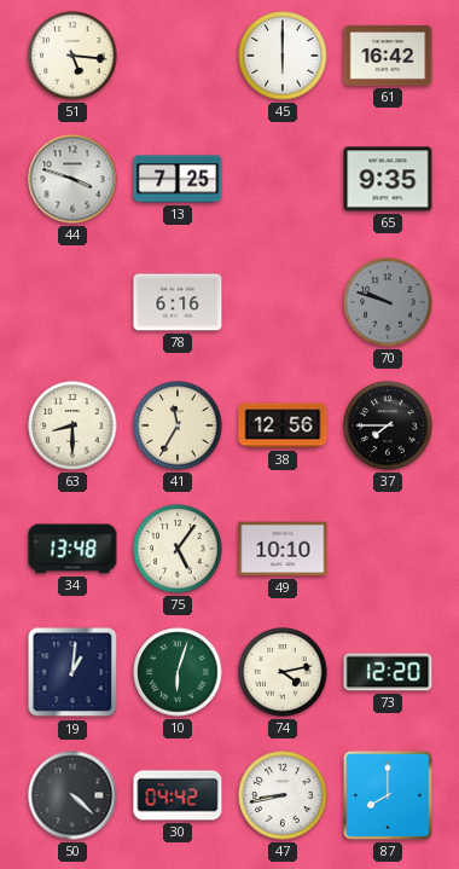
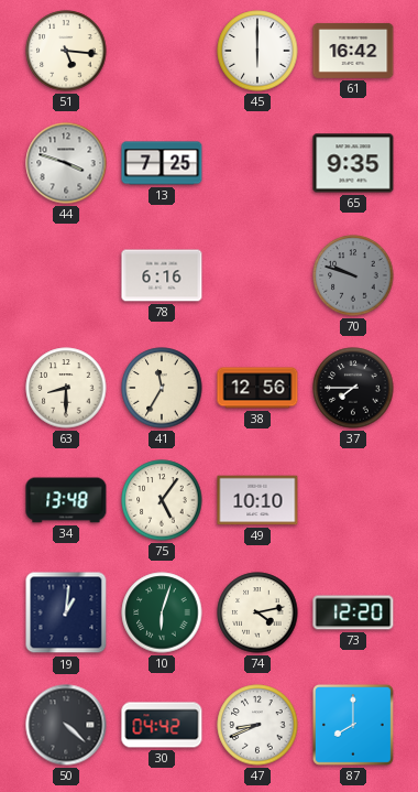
47: 8:43 -> 8:41
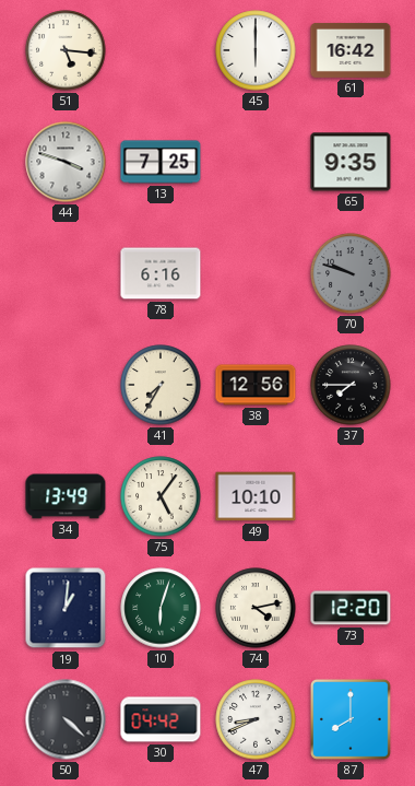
63: 8:30 -> none
41: 11:35 -> 7:35
34: 13:48 -> 13:49
